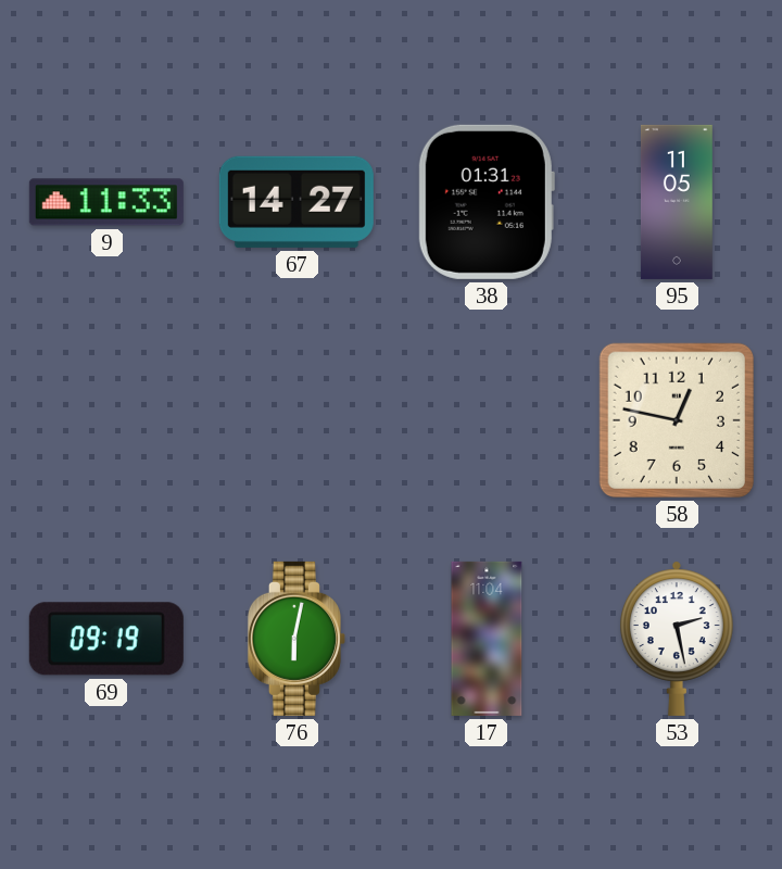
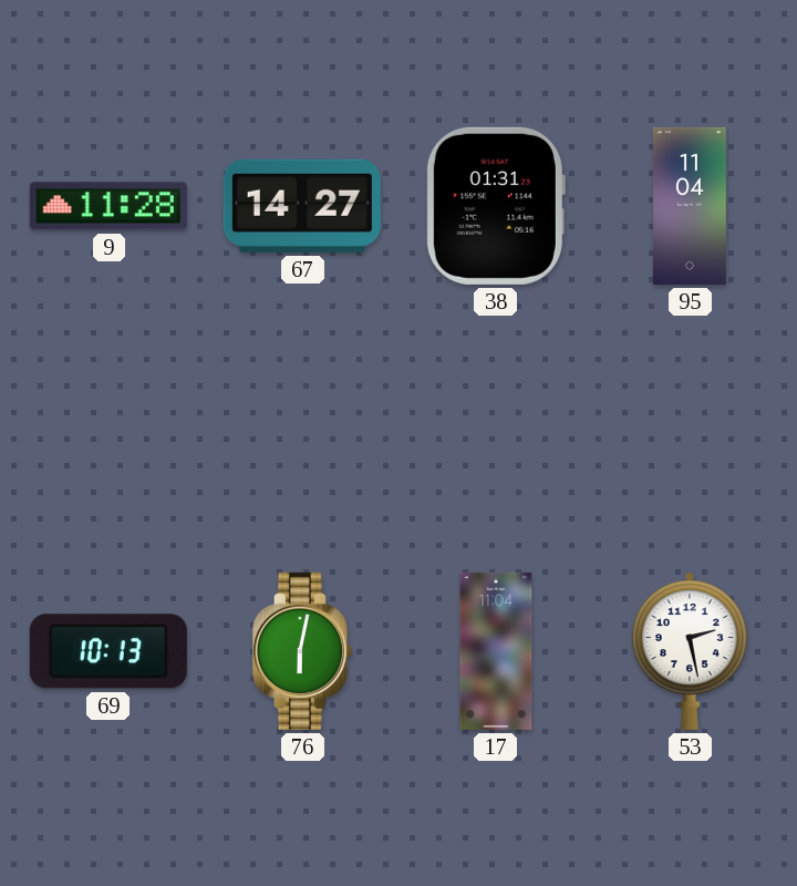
9: 11:33 -> 11:28
95: 11:05 -> 11:04
58: 12:47 -> none
69: 09:19 -> 10:13
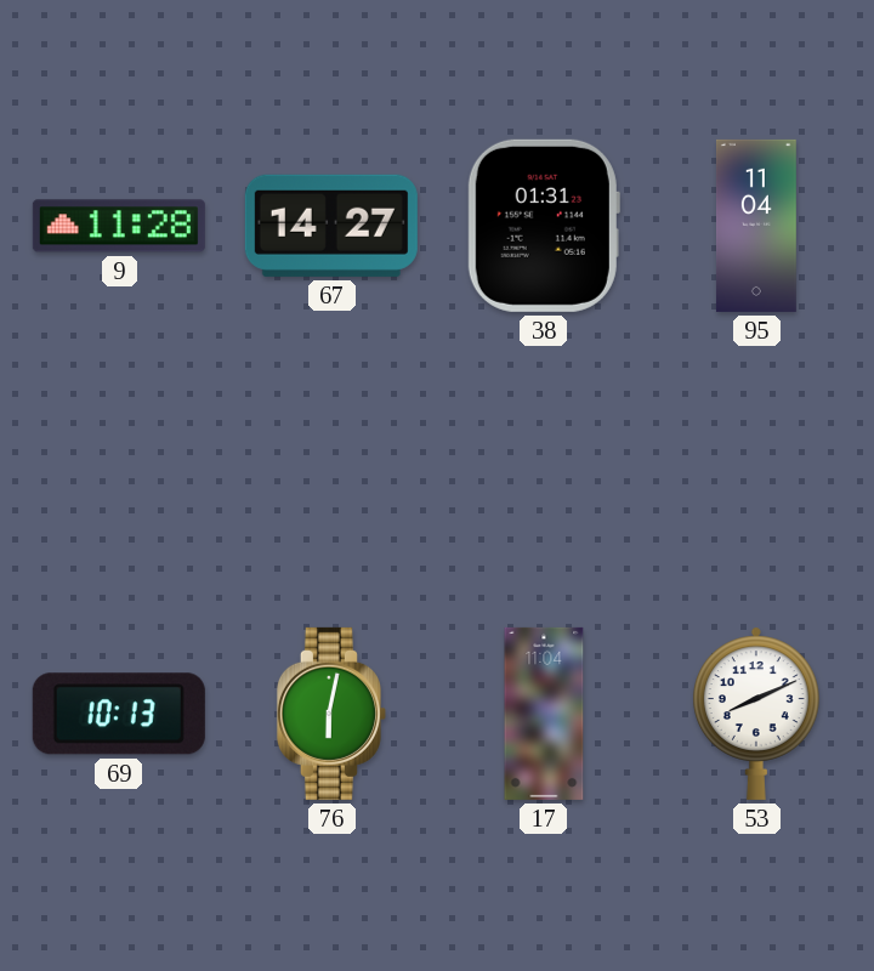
53: 2:28 -> 8:11
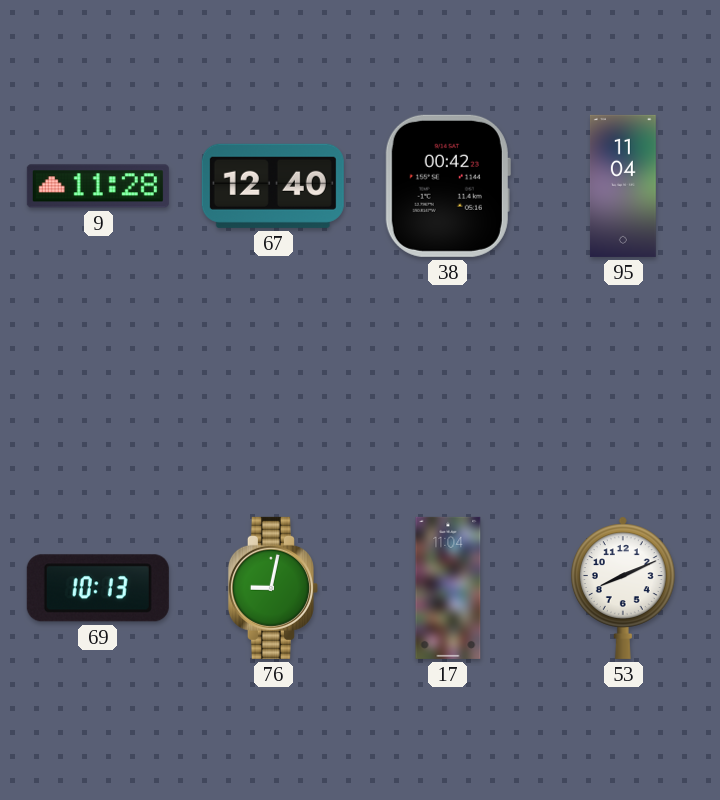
67: 14:27 -> 12:40
38: 01:31 -> 00:42
76: 6:02 -> 9:02
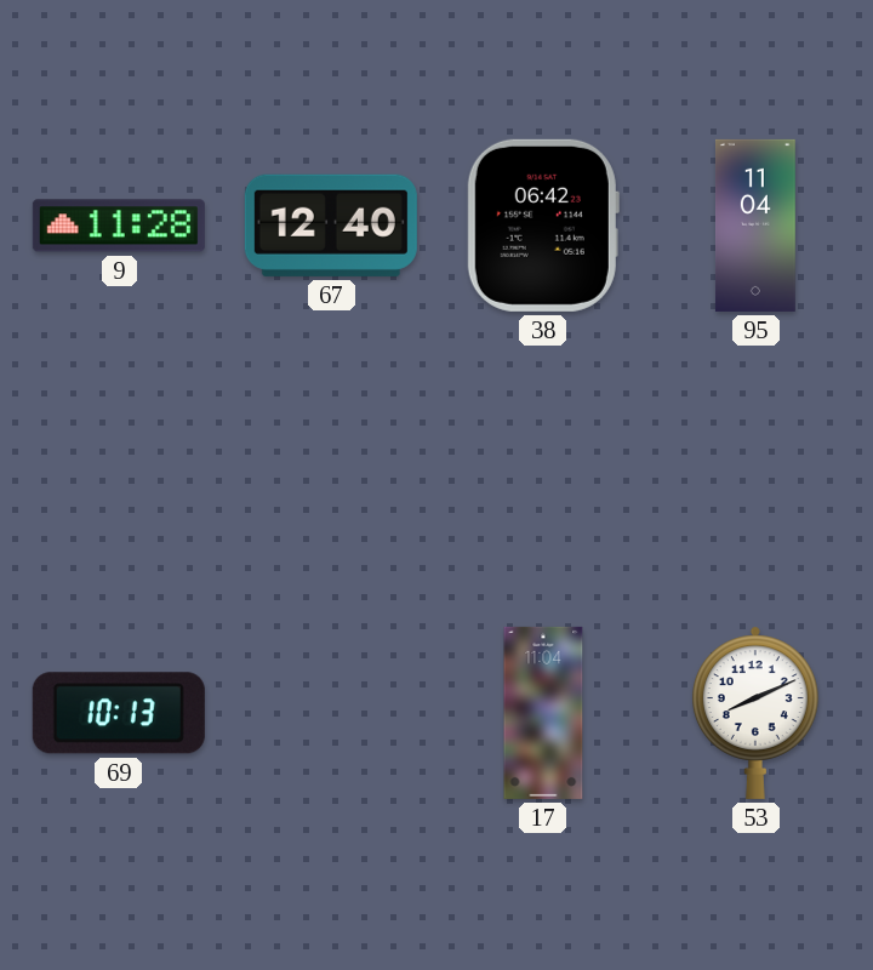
38: 00:42 -> 06:42
76: 9:02 -> none
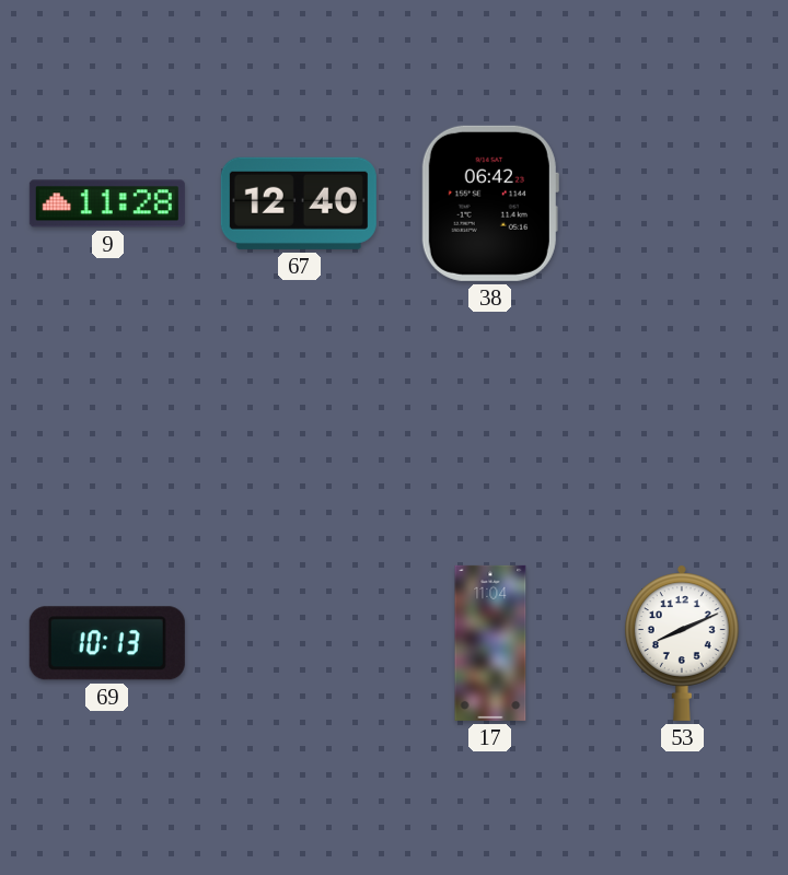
95: 11:04 -> none
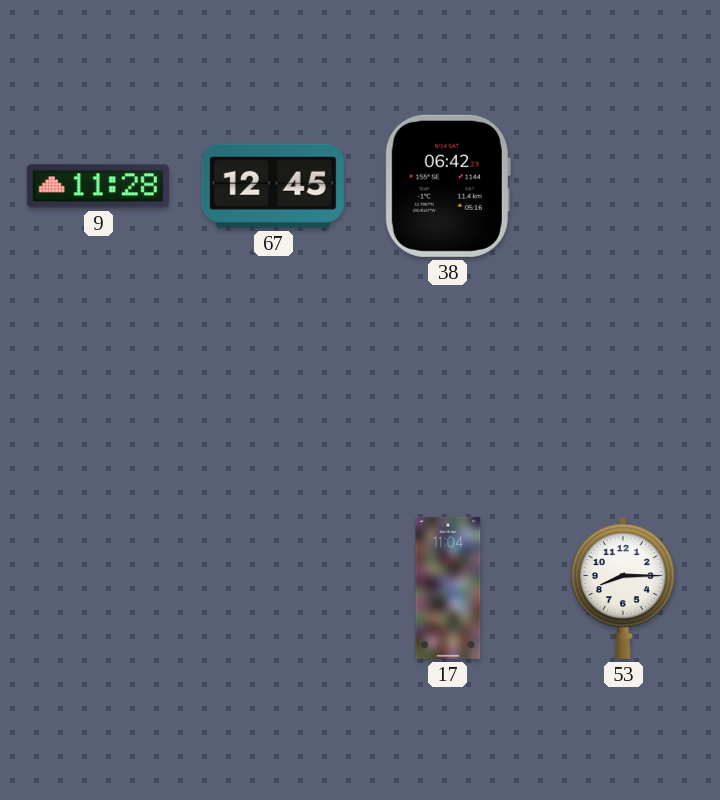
67: 12:40 -> 12:45
69: 10:13 -> none
53: 8:11 -> 8:15
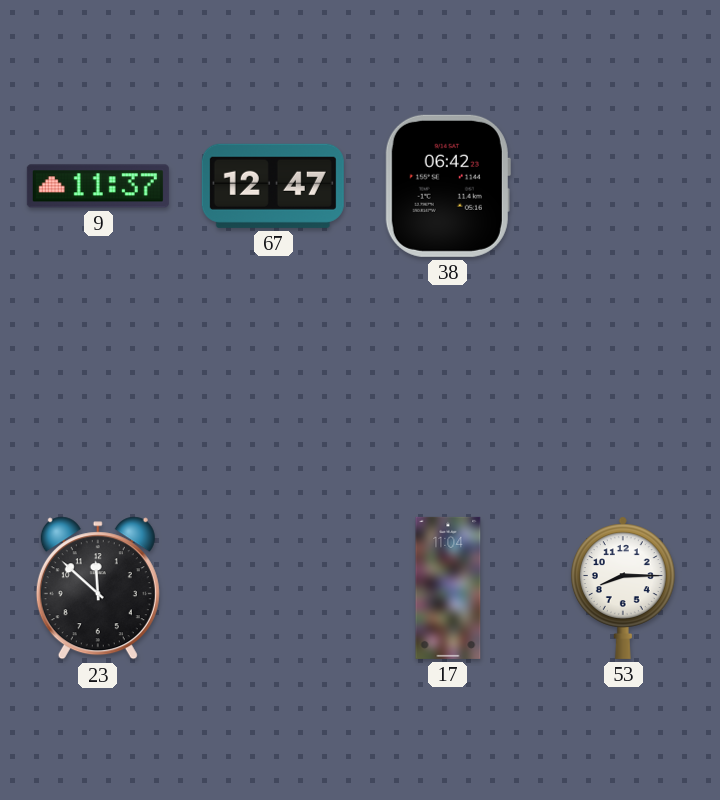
9: 11:28 -> 11:37
67: 12:45 -> 12:47
23: none -> 11:52
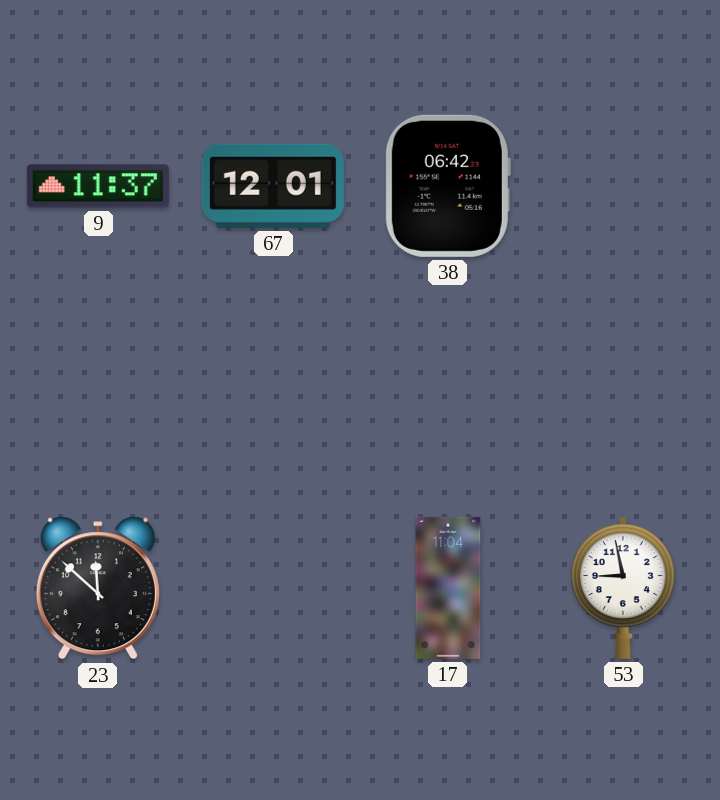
67: 12:47 -> 12:01
53: 8:15 -> 8:58
